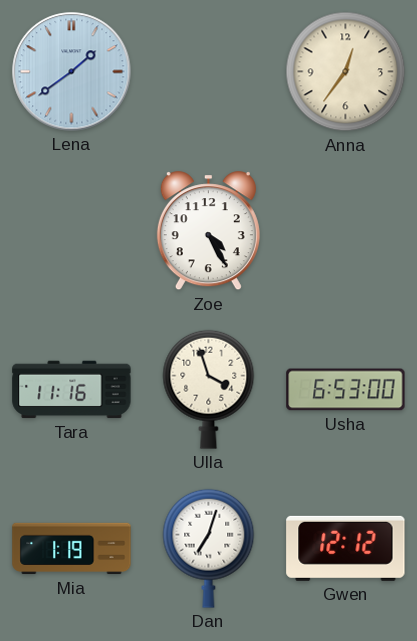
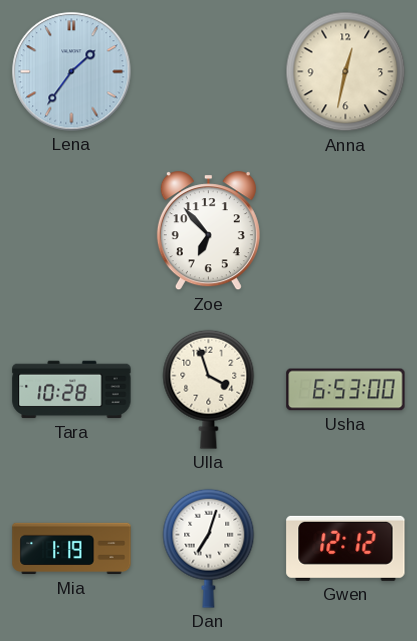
Lena: 1:39 -> 1:36
Anna: 12:36 -> 12:32
Zoe: 4:25 -> 6:53
Tara: 11:16 -> 10:28
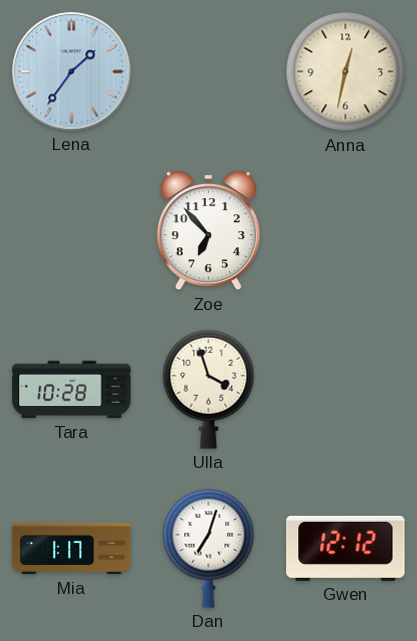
Usha: 6:53 -> none
Mia: 1:19 -> 1:17
